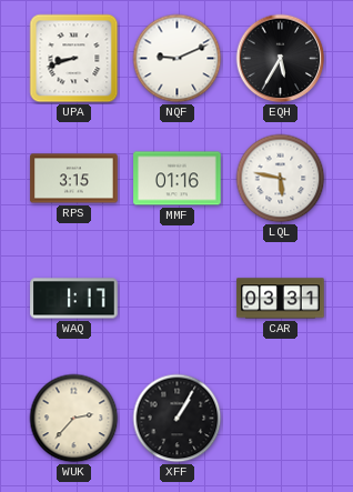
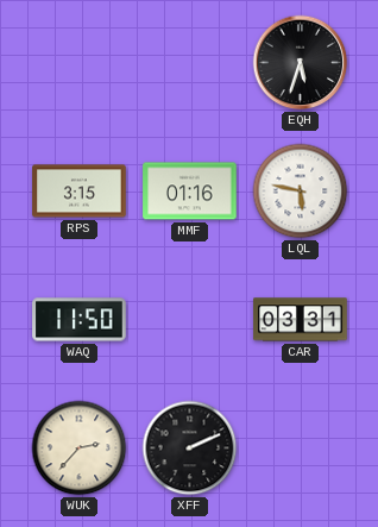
UPA: 8:42 -> none
NQF: 9:11 -> none
EQH: 5:35 -> 5:33
WAQ: 1:17 -> 11:50
XFF: 1:05 -> 2:11
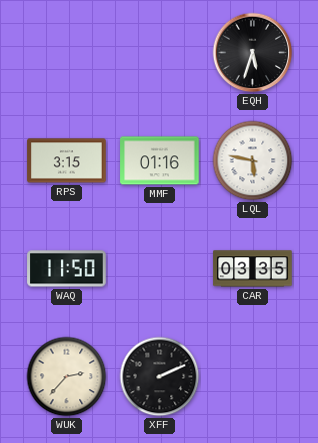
CAR: 03:31 -> 03:35
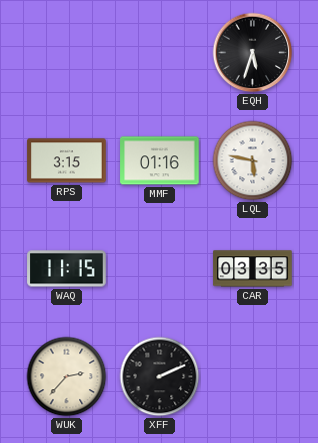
WAQ: 11:50 -> 11:15
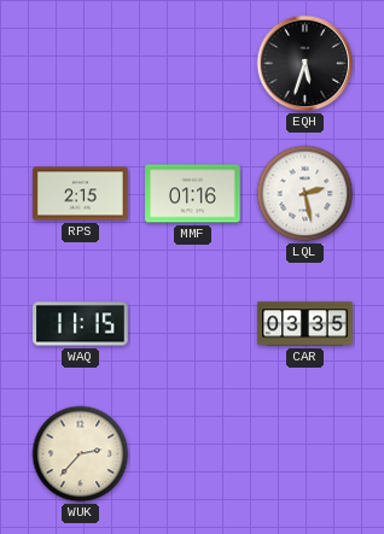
RPS: 3:15 -> 2:15
LQL: 5:47 -> 2:28
XFF: 2:11 -> none
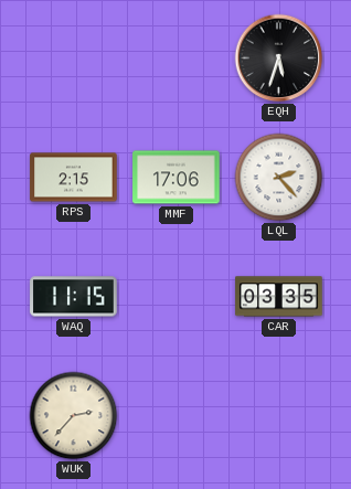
MMF: 01:16 -> 17:06
LQL: 2:28 -> 2:23
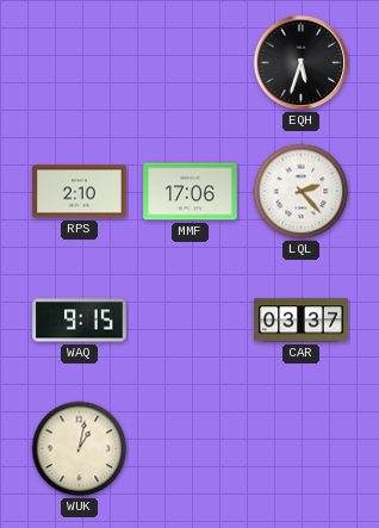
RPS: 2:15 -> 2:10
WAQ: 11:15 -> 9:15
CAR: 03:35 -> 03:37
WUK: 2:37 -> 1:02
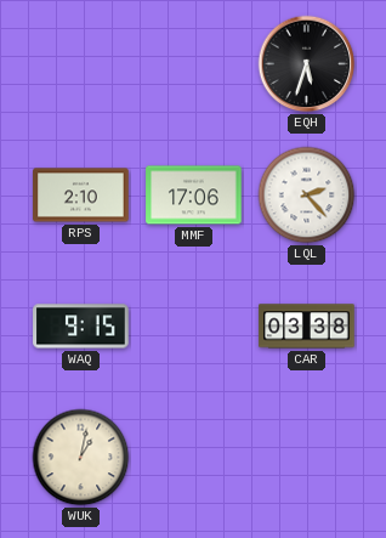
CAR: 03:37 -> 03:38
